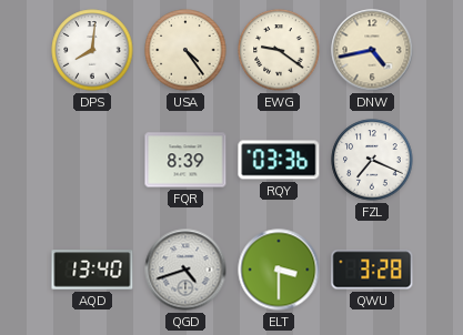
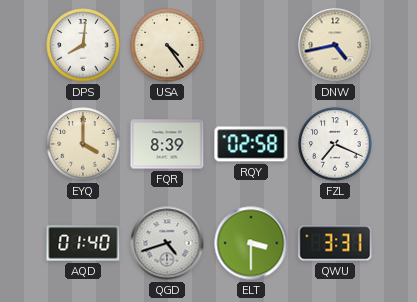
EWG: 9:21 -> none
EYQ: none -> 4:00
RQY: 03:36 -> 02:58
AQD: 13:40 -> 01:40
QWU: 3:28 -> 3:31
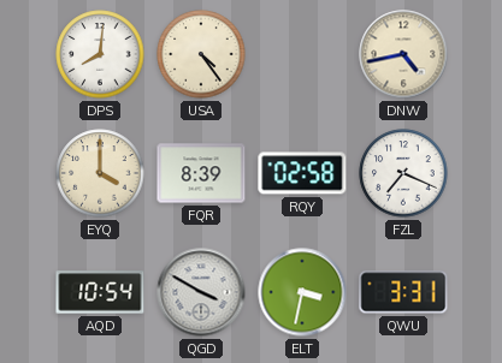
AQD: 01:40 -> 10:54
QGD: 4:42 -> 3:50
ELT: 3:30 -> 3:32
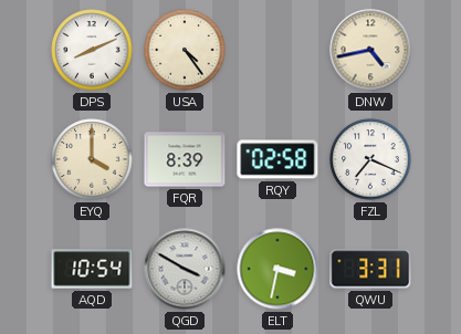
DPS: 8:01 -> 8:11
